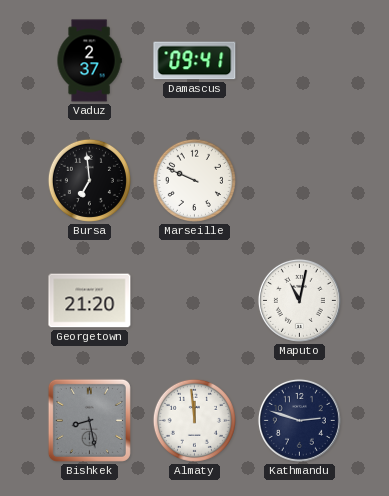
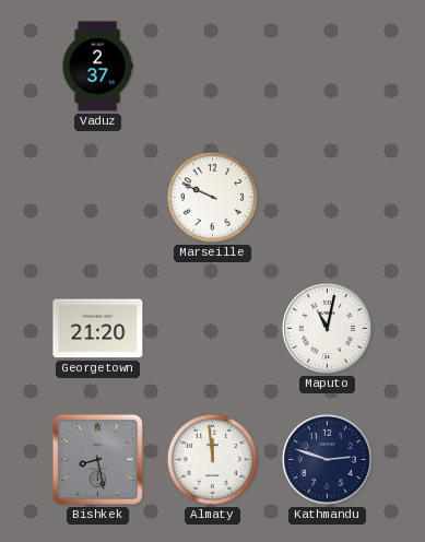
Damascus: 09:41 -> none
Bursa: 6:59 -> none
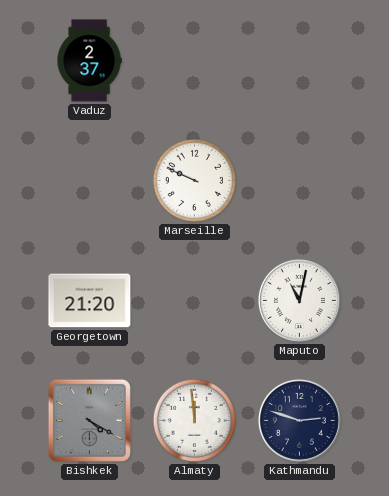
Bishkek: 8:28 -> 4:20
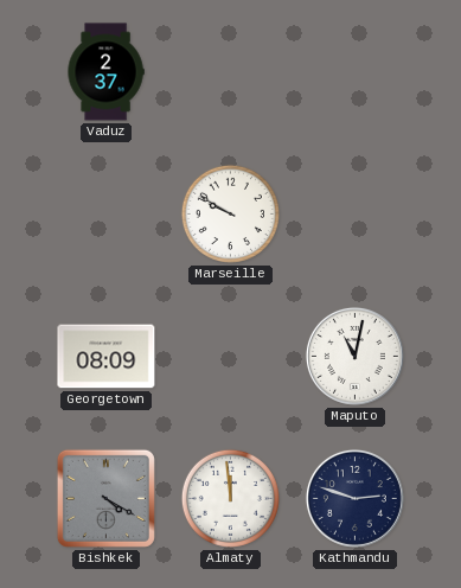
Marseille: 9:49 -> 9:50
Georgetown: 21:20 -> 08:09
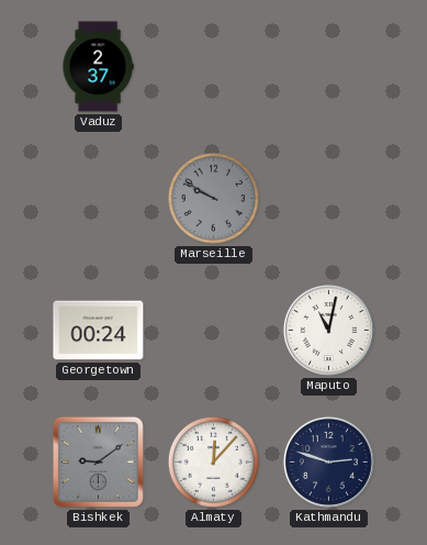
Marseille dial: white -> grey
Georgetown: 08:09 -> 00:24
Bishkek: 4:20 -> 9:09
Almaty: 11:59 -> 12:07
